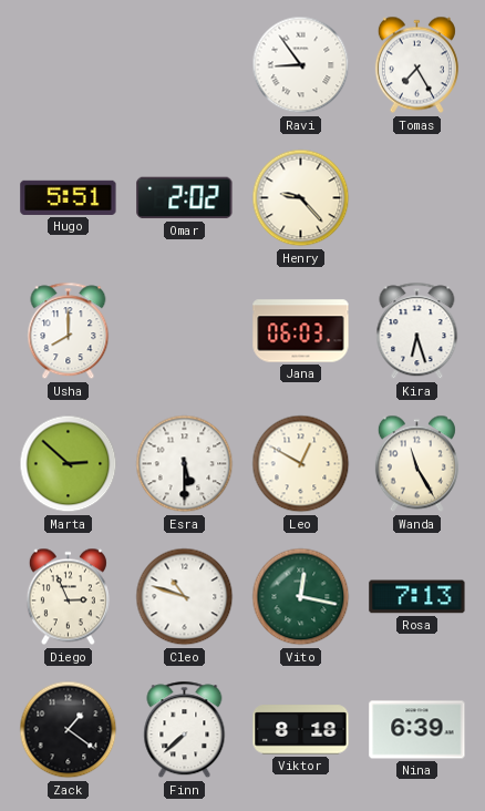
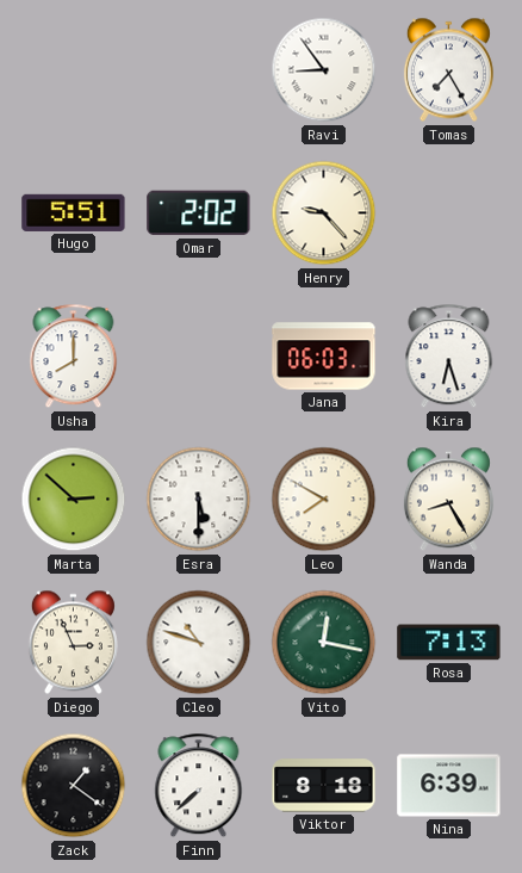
Leo: 12:50 -> 7:50
Wanda: 11:25 -> 8:25
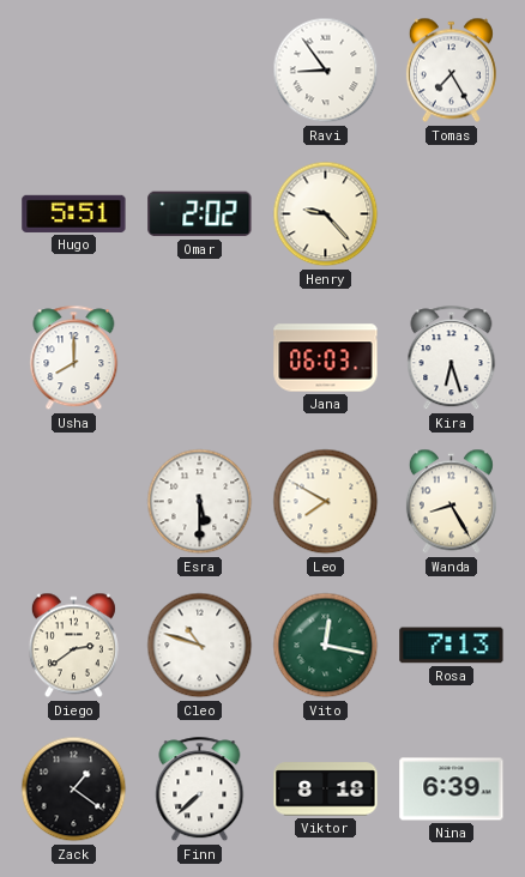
Marta: 2:52 -> none
Diego: 2:56 -> 2:39
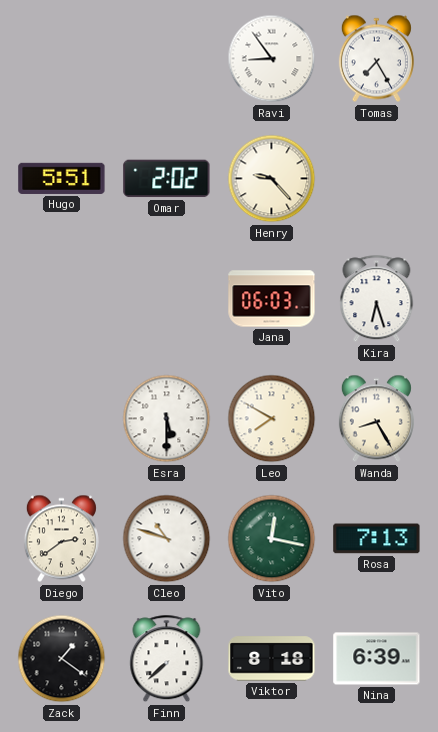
Usha: 8:00 -> none
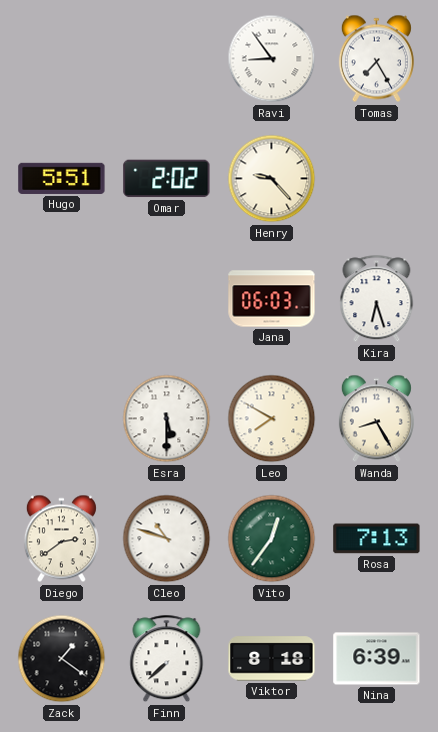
Vito: 12:17 -> 12:36
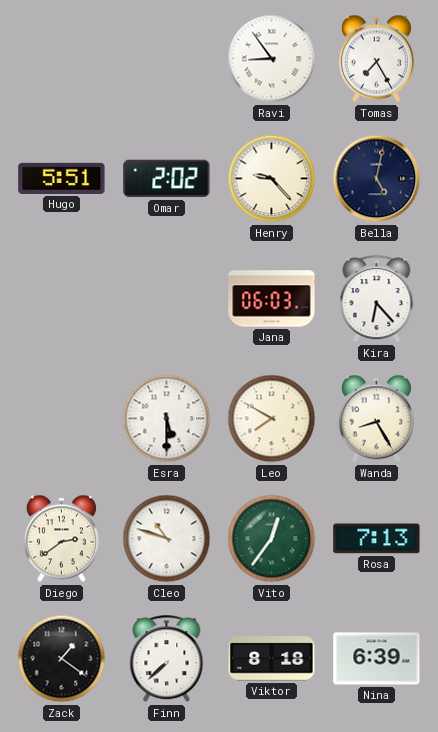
Bella: none -> 5:02
Kira: 6:27 -> 6:23
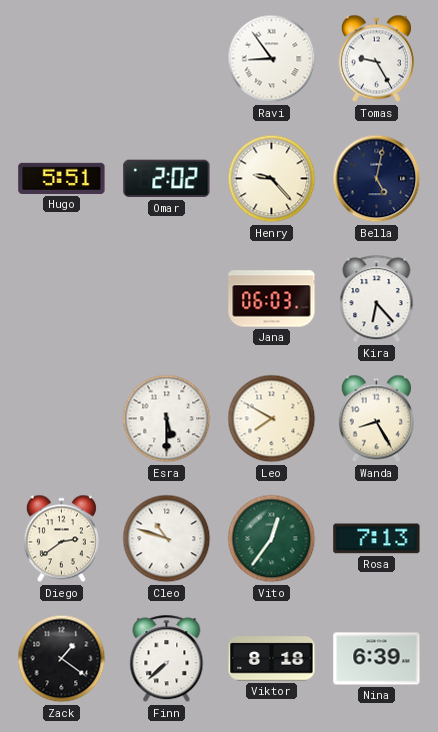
Tomas: 7:25 -> 9:25
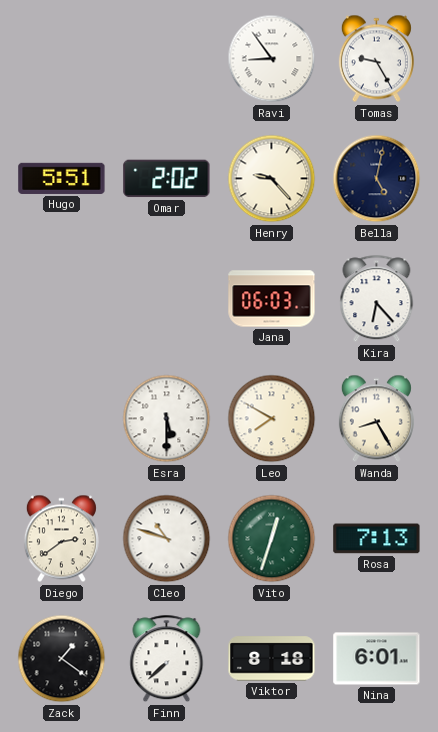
Vito: 12:36 -> 12:33
Nina: 6:39 -> 6:01
